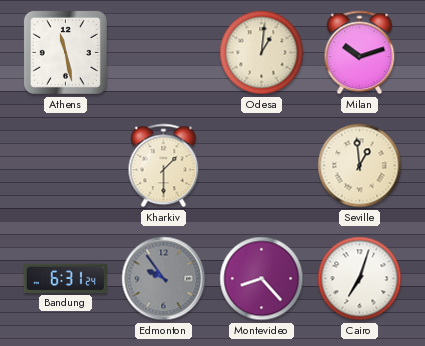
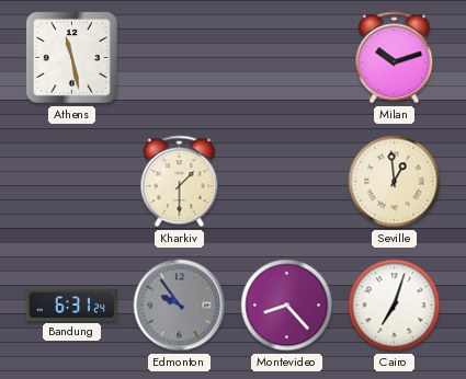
Odesa: 1:01 -> none
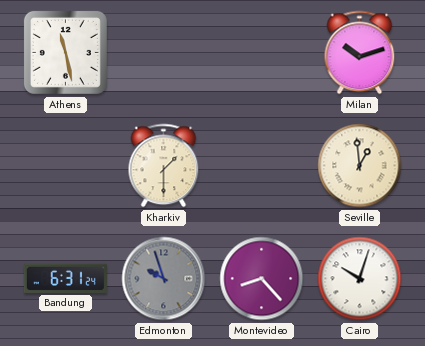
Edmonton: 9:54 -> 9:57
Cairo: 7:03 -> 10:03
